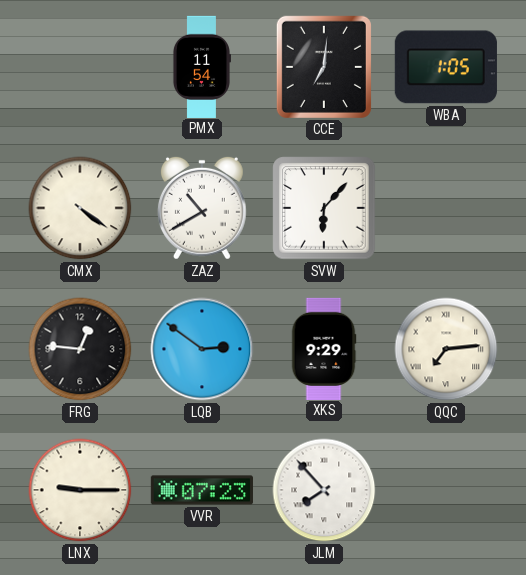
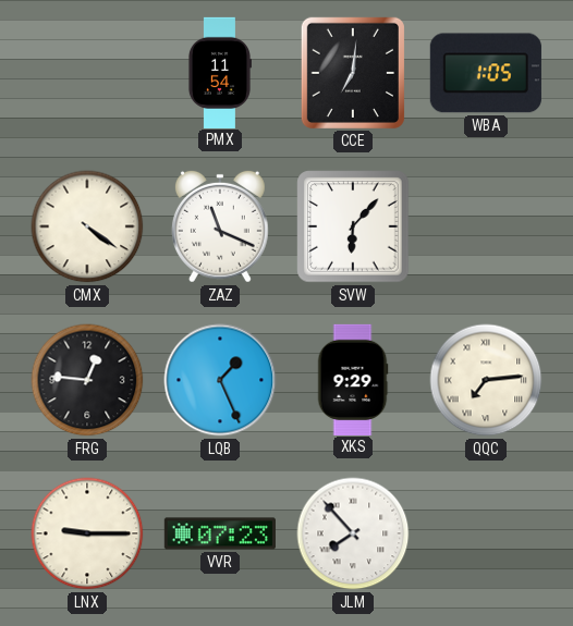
ZAZ: 10:40 -> 11:19
LQB: 2:51 -> 1:26
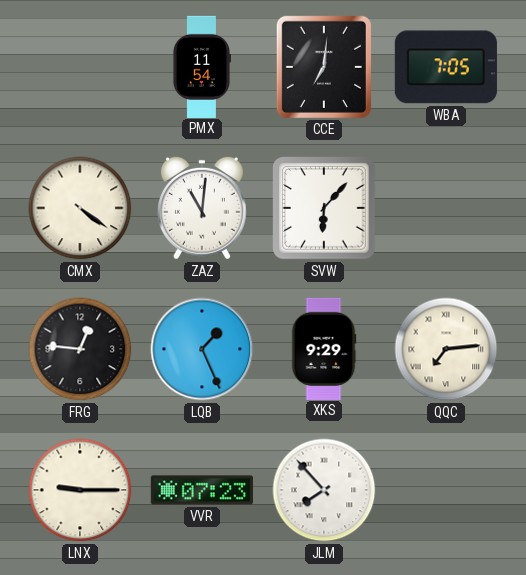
WBA: 1:05 -> 7:05
ZAZ: 11:19 -> 11:01
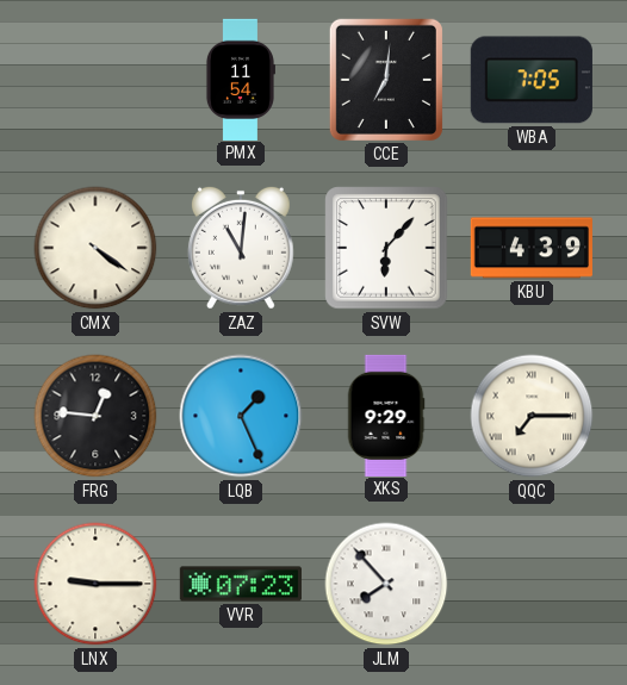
KBU: none -> 4:39
QQC: 7:14 -> 7:15
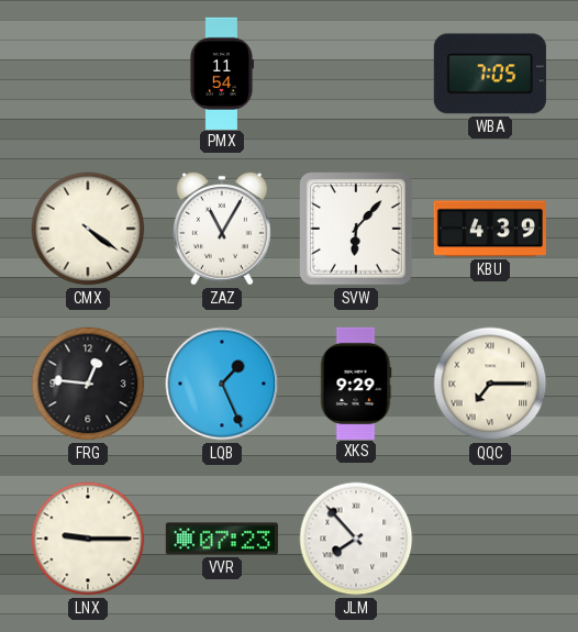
CCE: 7:01 -> none
ZAZ: 11:01 -> 11:05
